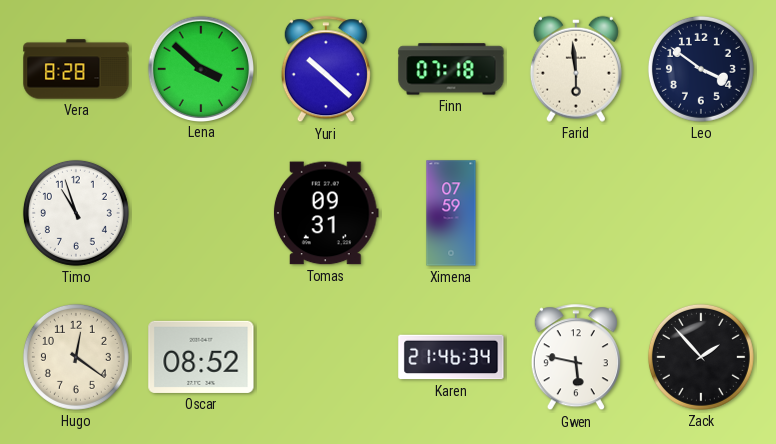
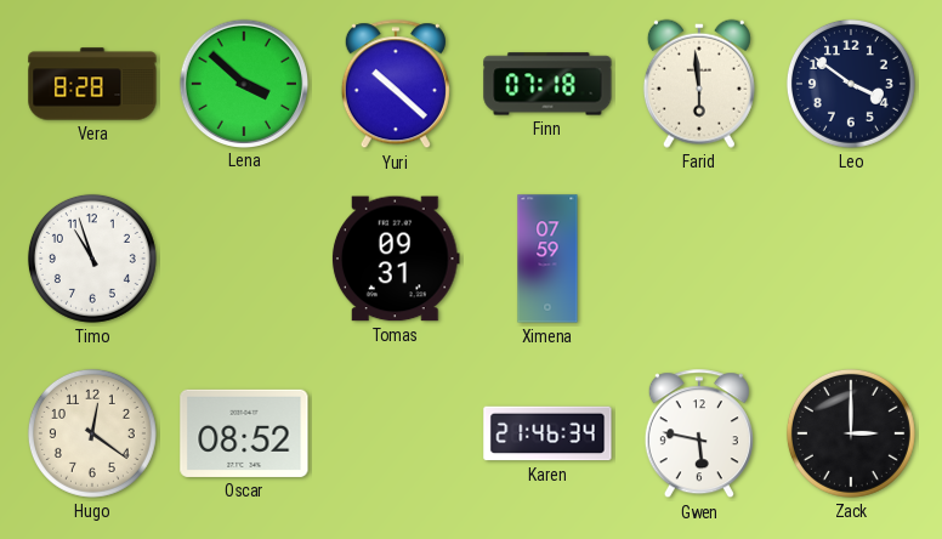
Zack: 1:53 -> 3:00
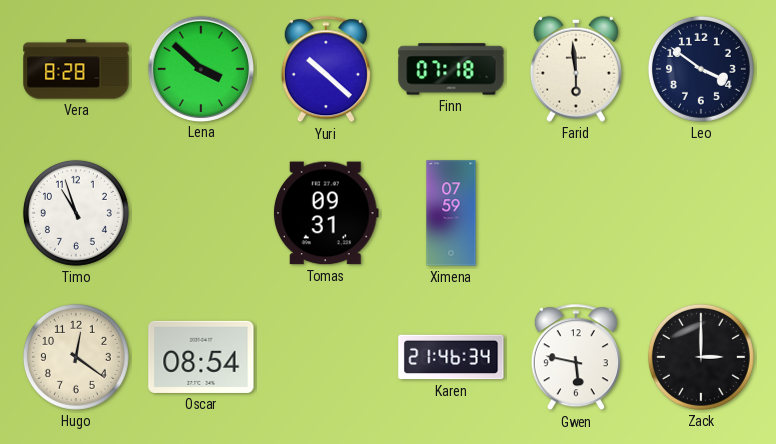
Oscar: 08:52 -> 08:54
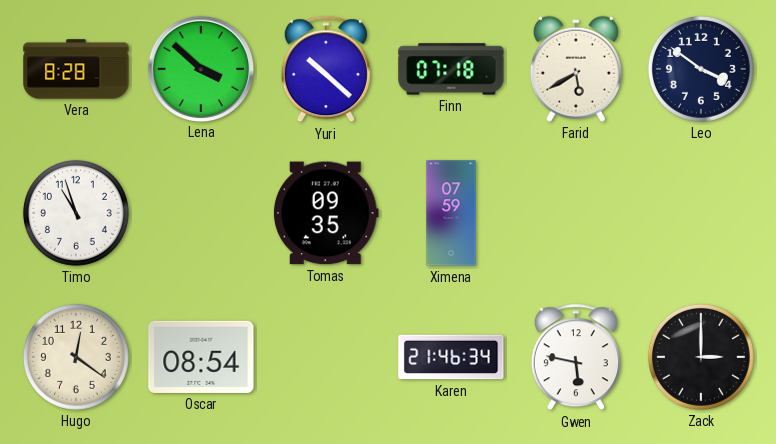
Farid: 5:59 -> 5:40
Tomas: 09:31 -> 09:35
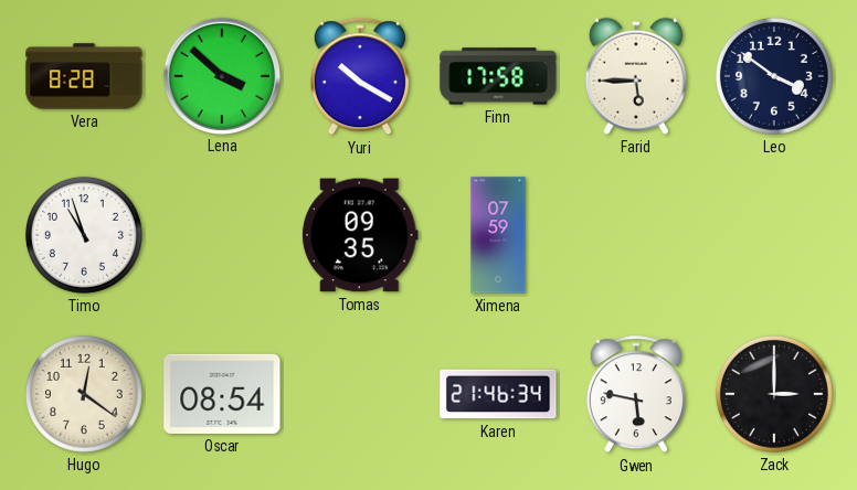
Yuri: 10:22 -> 10:20
Finn: 07:18 -> 17:58
Farid: 5:40 -> 5:45
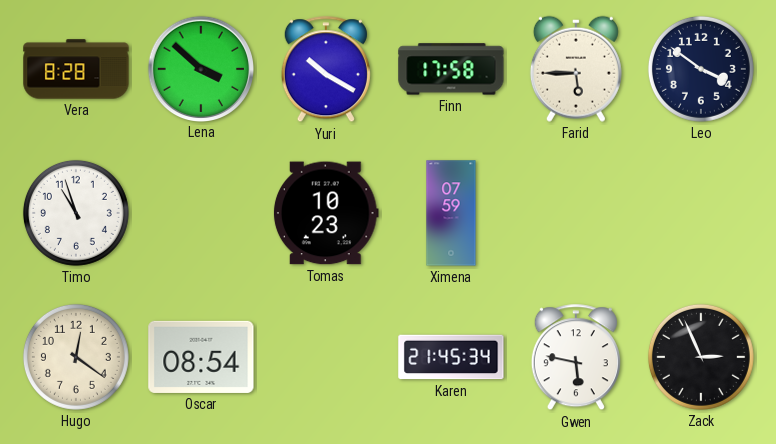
Tomas: 09:35 -> 10:23
Karen: 21:46 -> 21:45
Zack: 3:00 -> 2:56
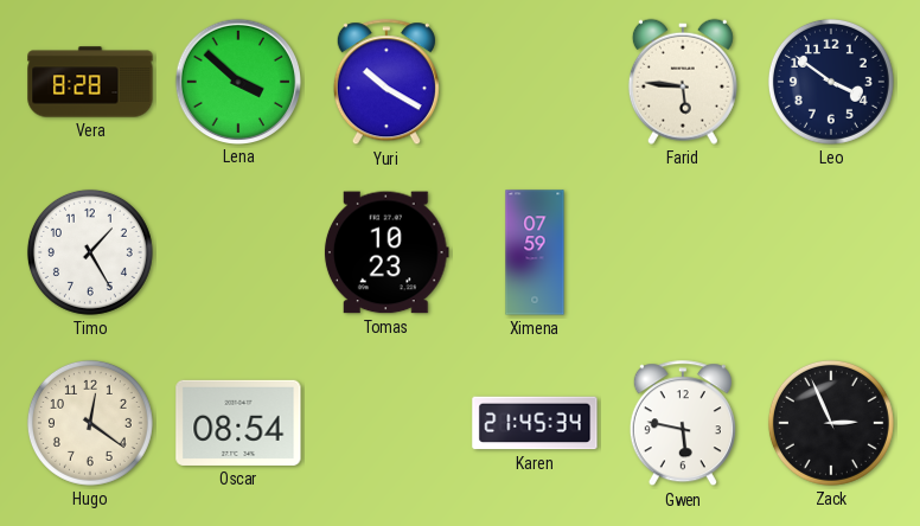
Finn: 17:58 -> none
Farid: 5:45 -> 5:46
Timo: 10:57 -> 1:25
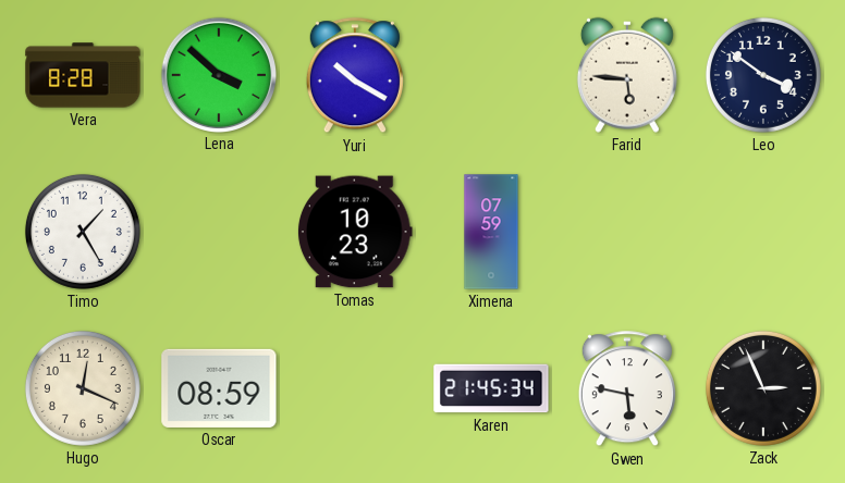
Hugo: 12:21 -> 12:19
Oscar: 08:54 -> 08:59
